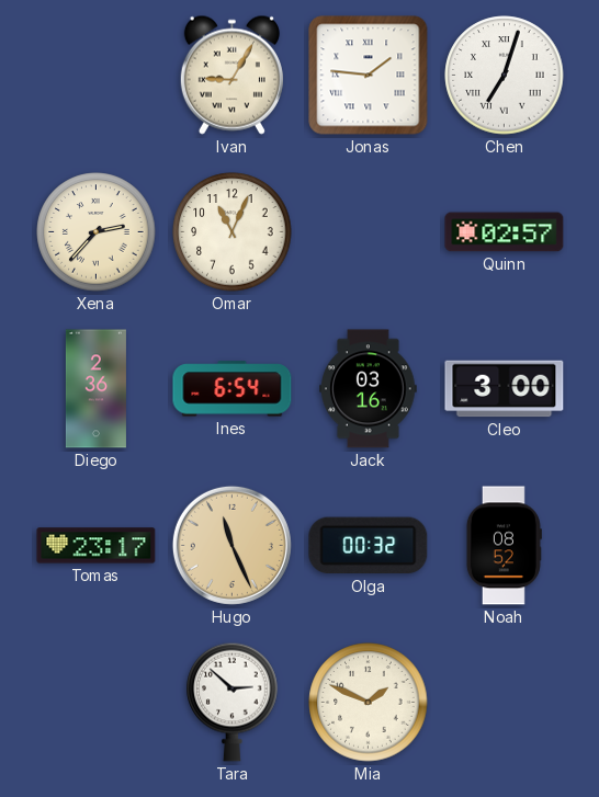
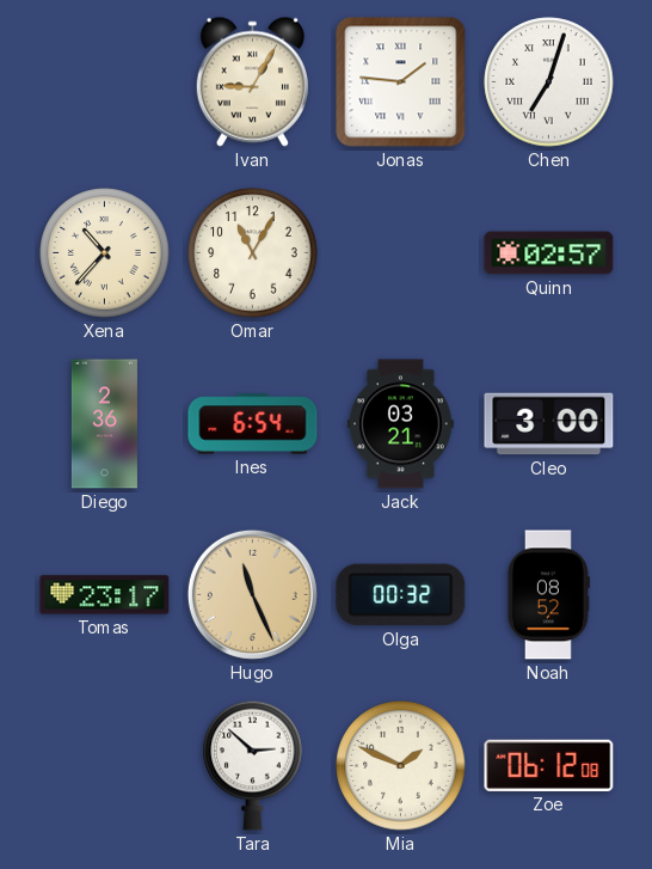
Xena: 2:37 -> 10:37
Omar: 11:04 -> 11:05
Jack: 03:16 -> 03:21
Zoe: none -> 06:12
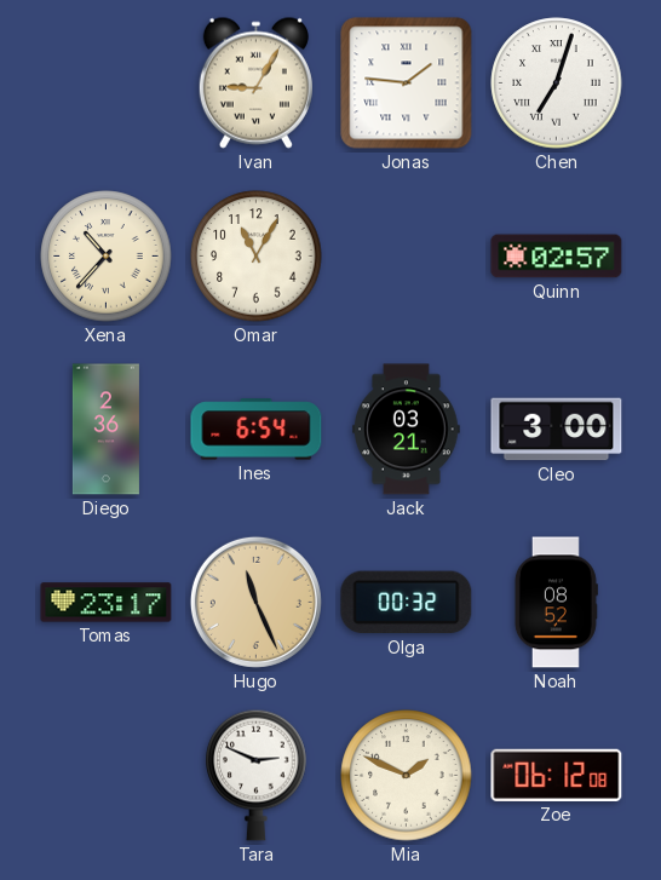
Tara: 2:52 -> 2:49
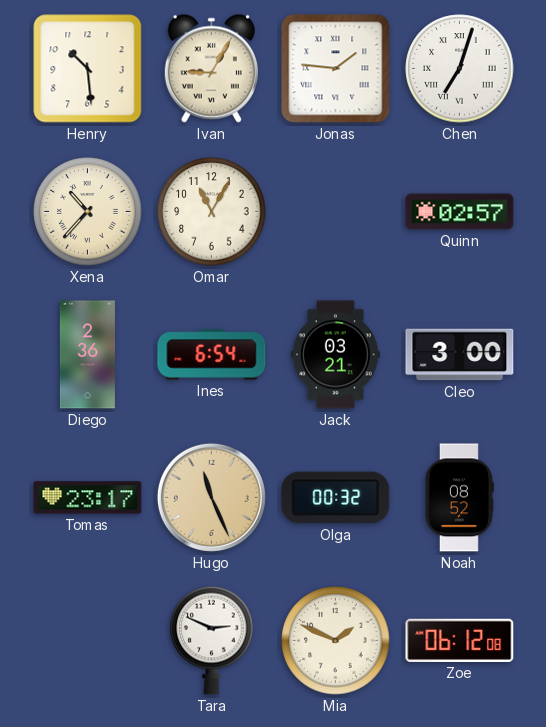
Henry: none -> 10:29
